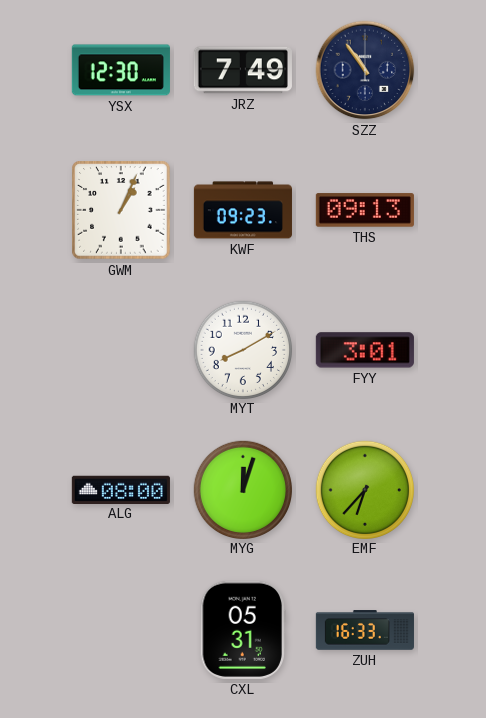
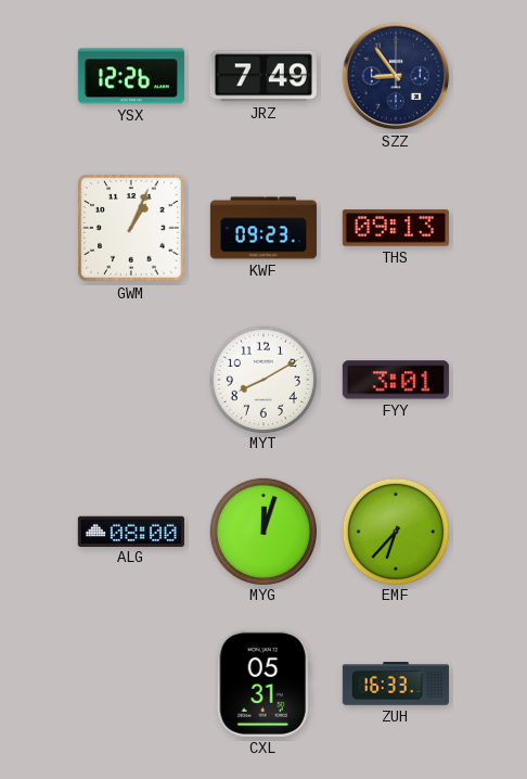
YSX: 12:30 -> 12:26
SZZ: 10:54 -> 8:54
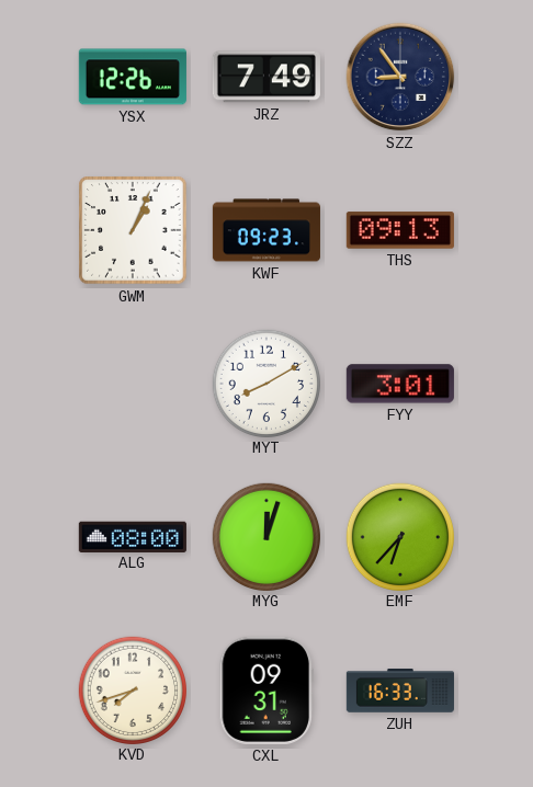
KVD: none -> 7:42
CXL: 05:31 -> 09:31
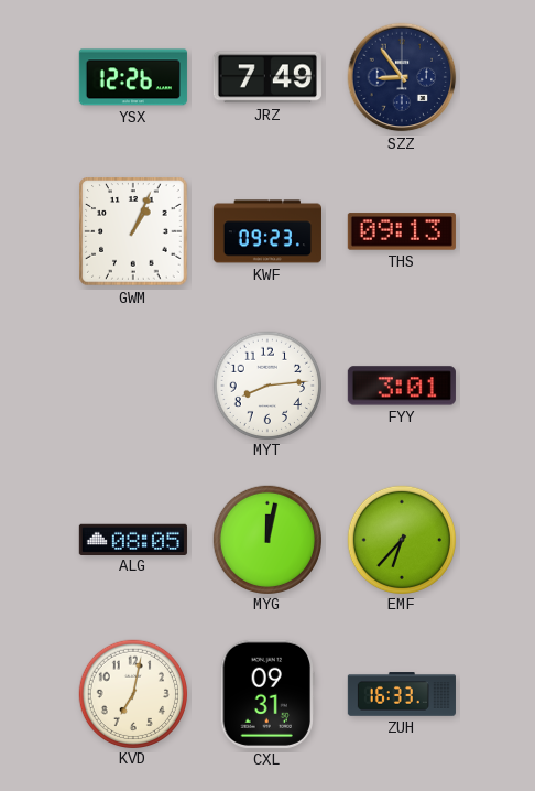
MYT: 8:10 -> 8:14
ALG: 08:00 -> 08:05
MYG: 12:03 -> 12:02
KVD: 7:42 -> 7:02
